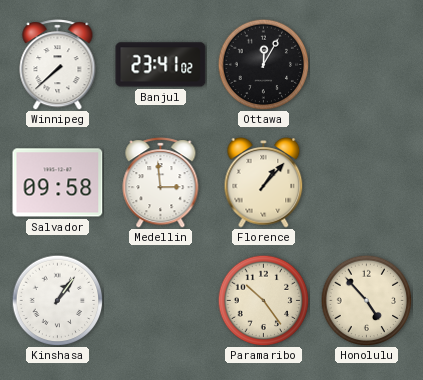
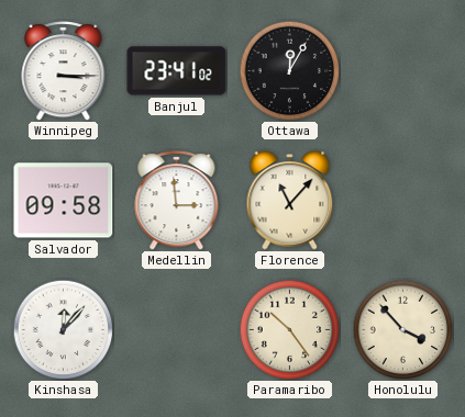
Winnipeg: 7:38 -> 3:15
Florence: 1:07 -> 11:07
Kinshasa: 1:06 -> 12:07
Honolulu: 4:53 -> 3:53
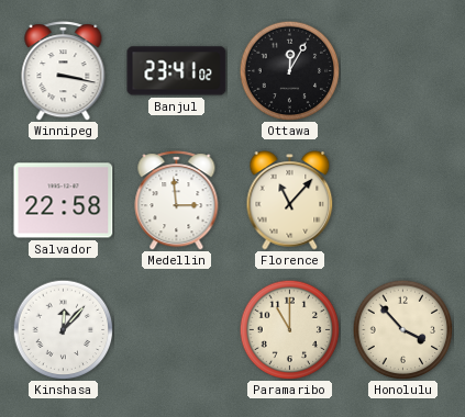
Winnipeg: 3:15 -> 3:17
Salvador: 09:58 -> 22:58
Paramaribo: 10:24 -> 11:00
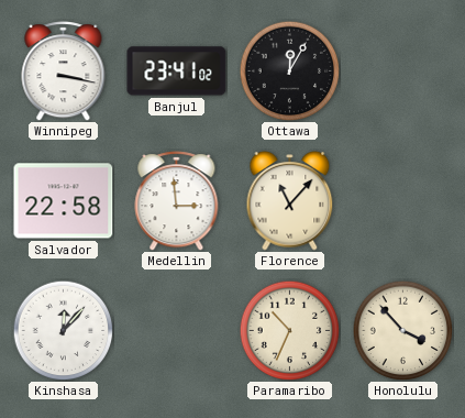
Paramaribo: 11:00 -> 10:34
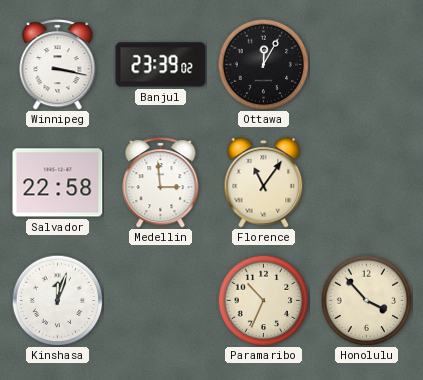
Banjul: 23:41 -> 23:39
Florence: 11:07 -> 11:06
Kinshasa: 12:07 -> 12:03
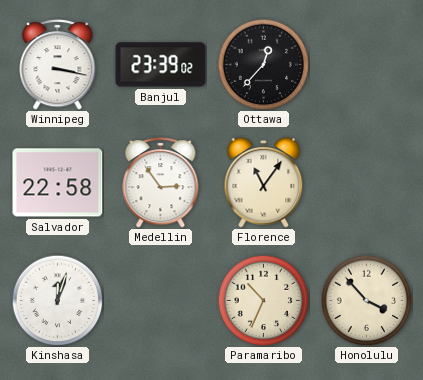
Ottawa: 12:05 -> 12:37
Medellin: 2:59 -> 2:54
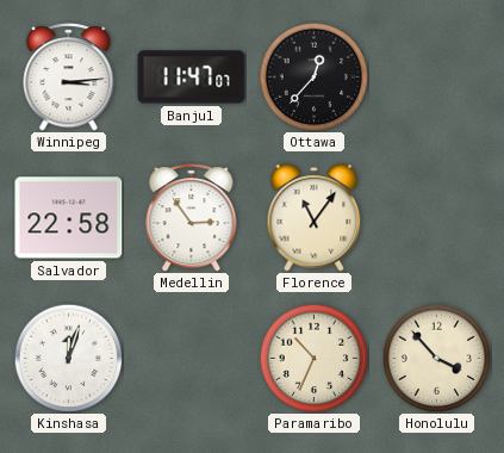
Winnipeg: 3:17 -> 3:14
Banjul: 23:39 -> 11:47
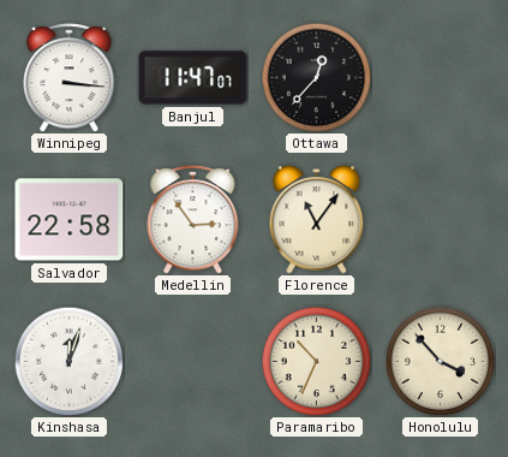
Winnipeg: 3:14 -> 3:16
